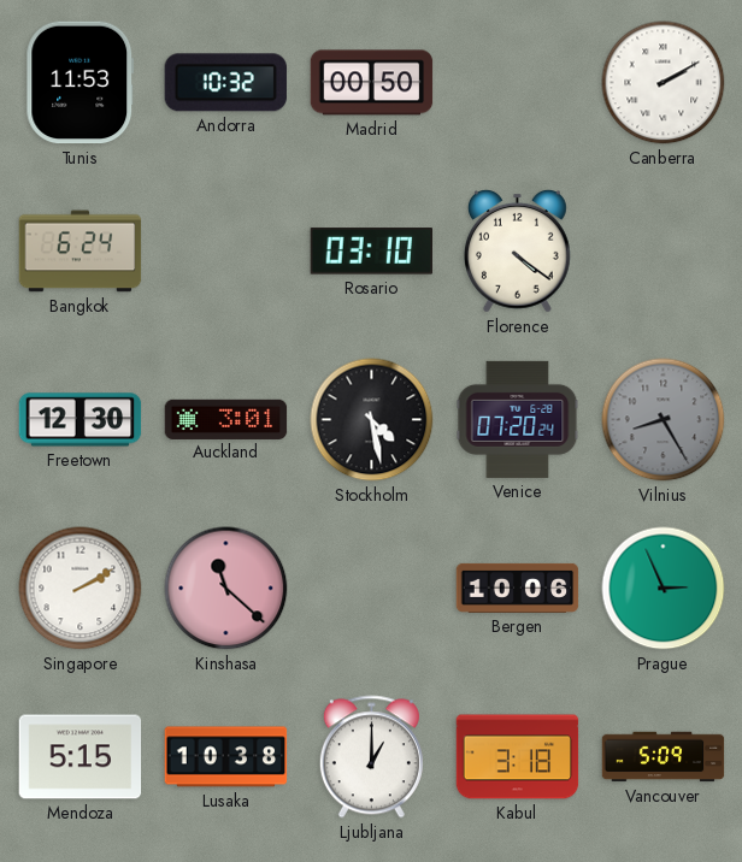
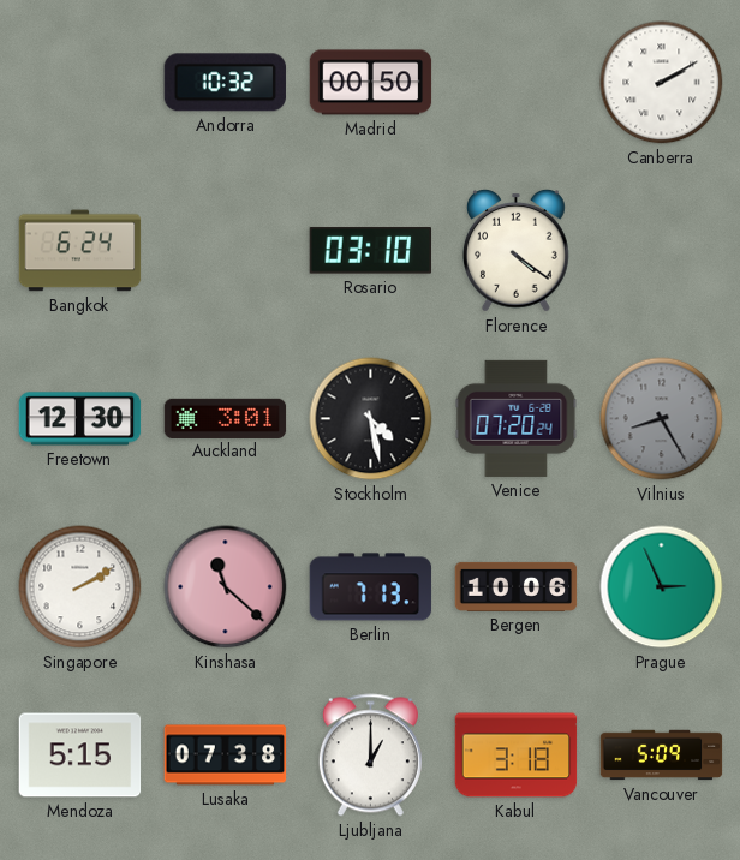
Tunis: 11:53 -> none
Berlin: none -> 7:13
Lusaka: 10:38 -> 07:38
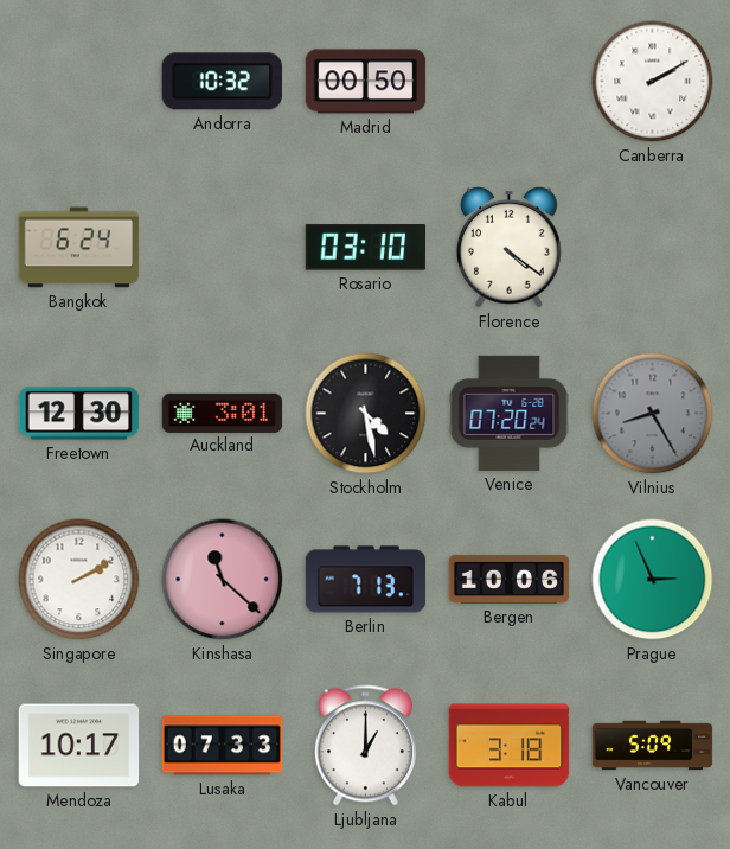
Mendoza: 5:15 -> 10:17
Lusaka: 07:38 -> 07:33
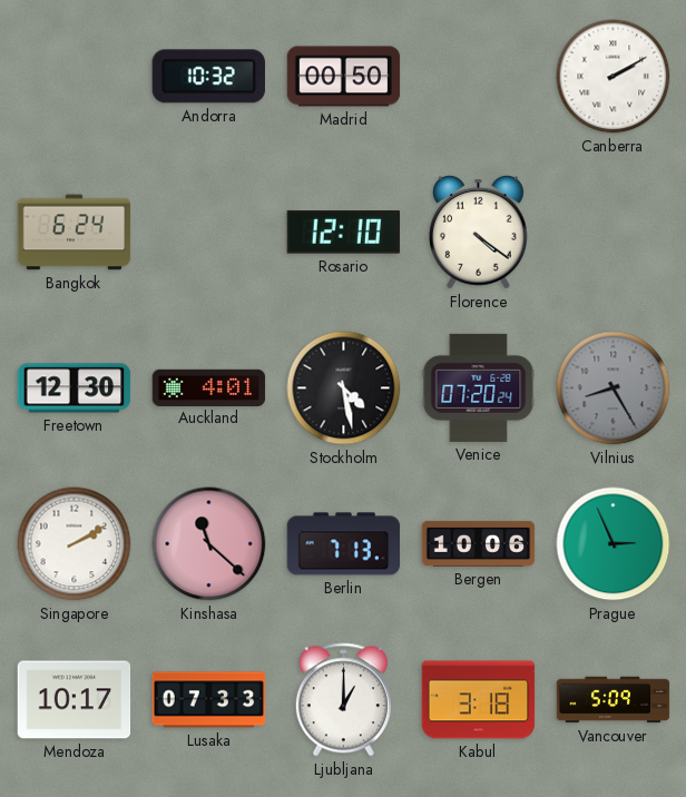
Rosario: 03:10 -> 12:10
Auckland: 3:01 -> 4:01
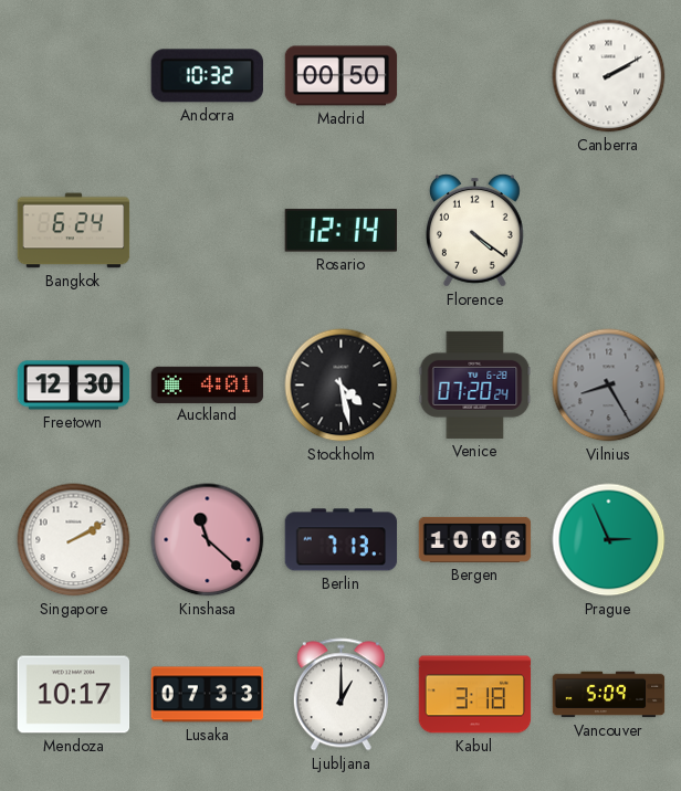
Rosario: 12:10 -> 12:14
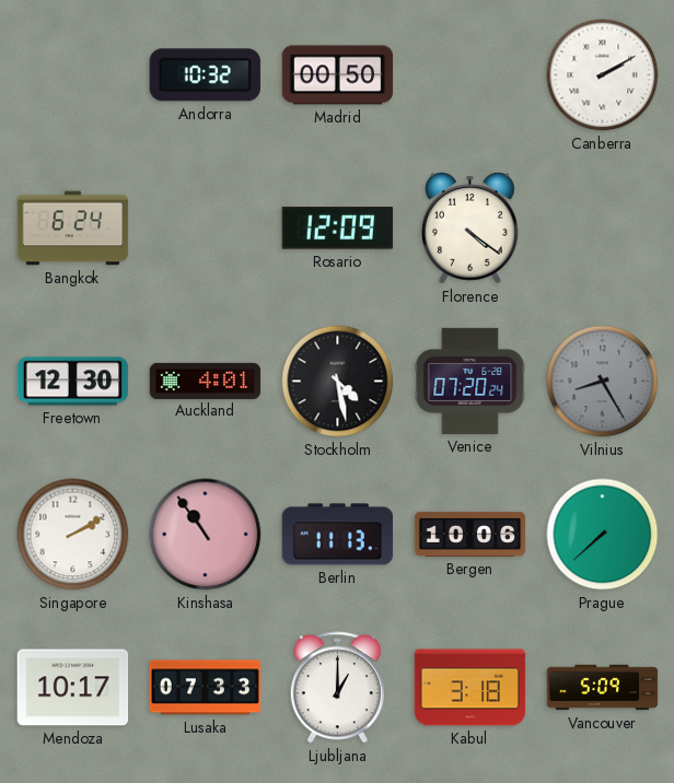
Rosario: 12:14 -> 12:09
Kinshasa: 11:22 -> 10:54
Berlin: 7:13 -> 11:13
Prague: 2:56 -> 7:38
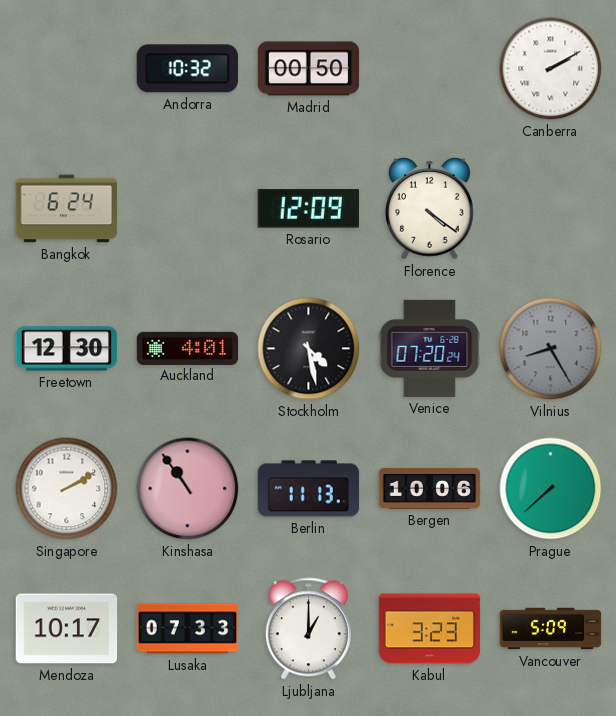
Kabul: 3:18 -> 3:23
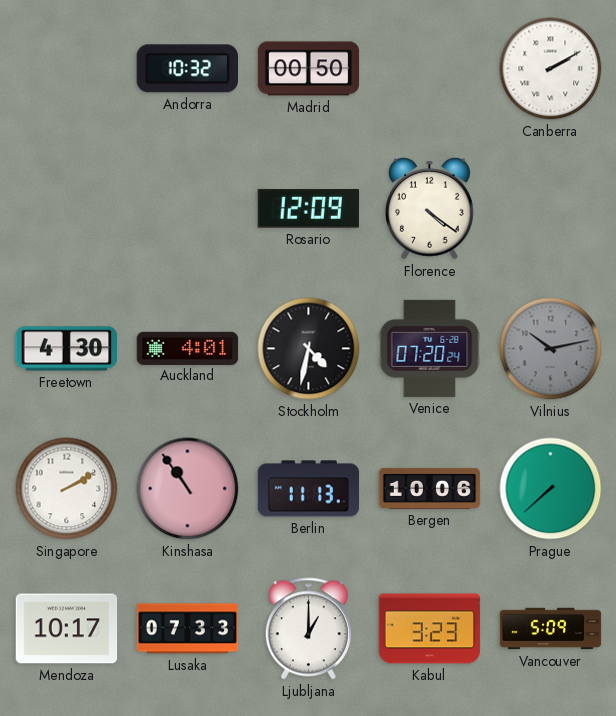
Bangkok: 6:24 -> none
Freetown: 12:30 -> 4:30
Stockholm: 4:28 -> 4:32
Vilnius: 8:25 -> 10:13
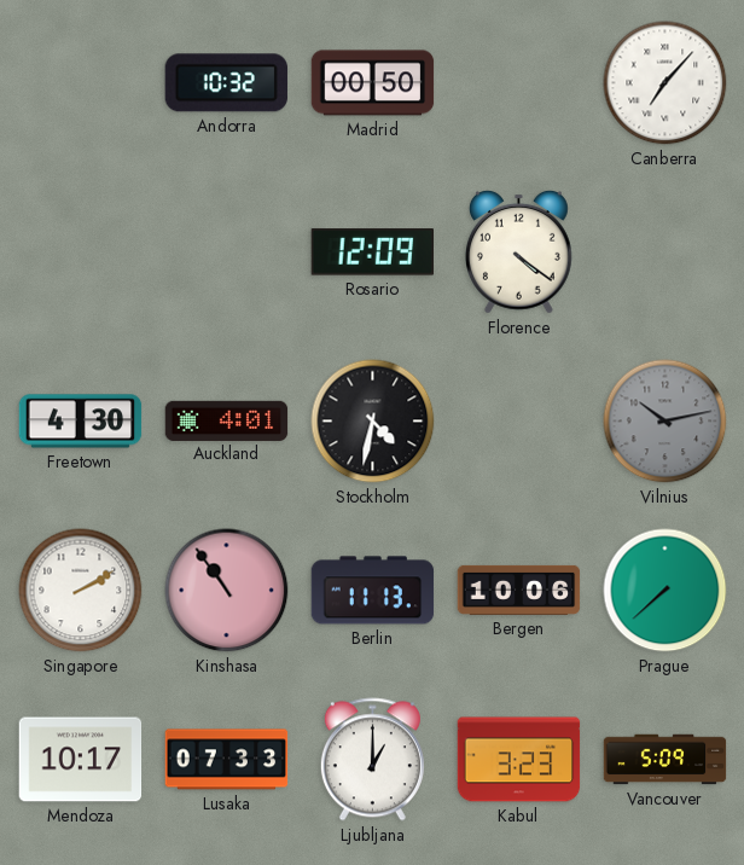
Canberra: 2:10 -> 7:07
Venice: 07:20 -> none
